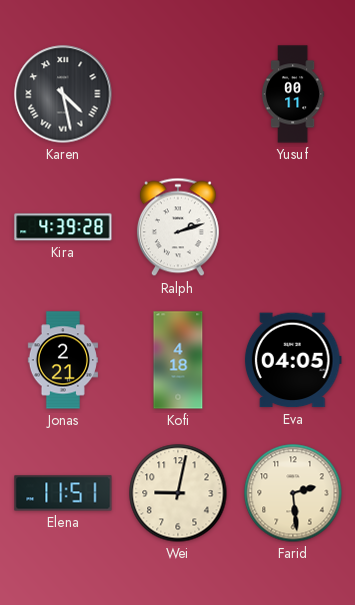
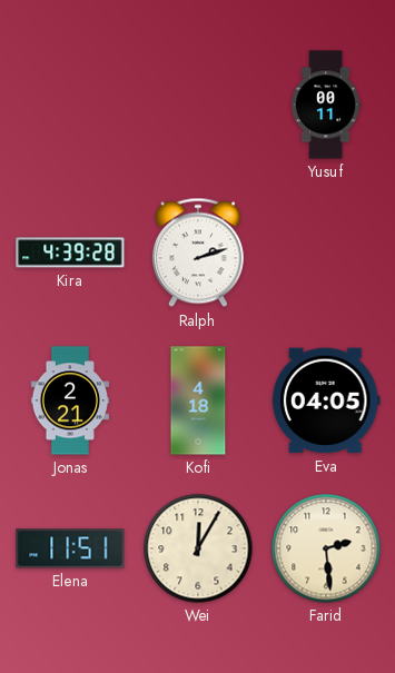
Karen: 4:28 -> none
Wei: 9:02 -> 12:05
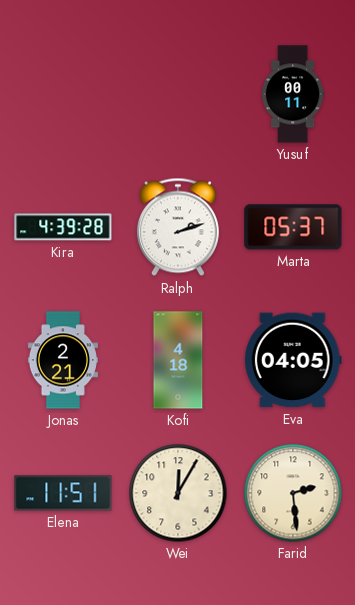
Marta: none -> 05:37
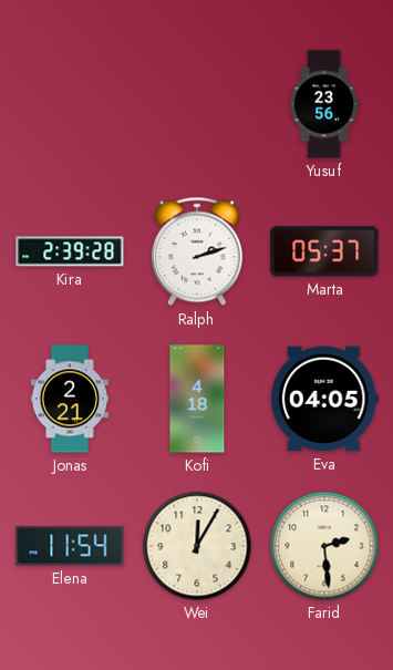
Yusuf: 00:11 -> 23:56
Kira: 4:39 -> 2:39
Elena: 11:51 -> 11:54
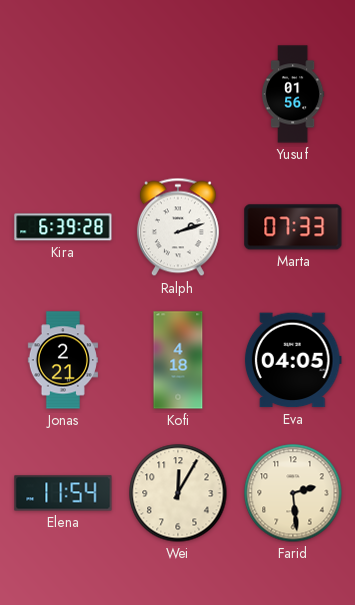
Yusuf: 23:56 -> 01:56
Kira: 2:39 -> 6:39
Marta: 05:37 -> 07:33
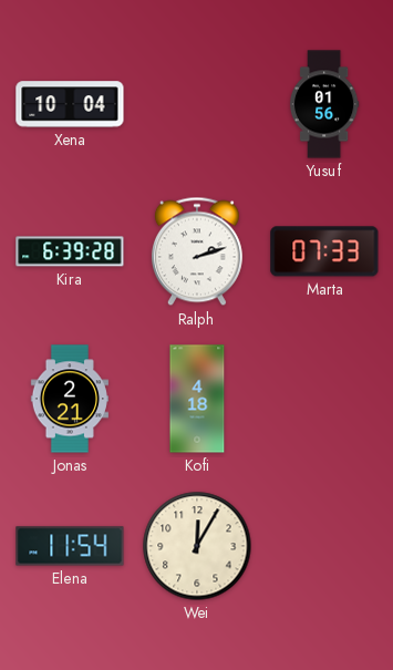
Xena: none -> 10:04
Eva: 04:05 -> none
Farid: 2:29 -> none
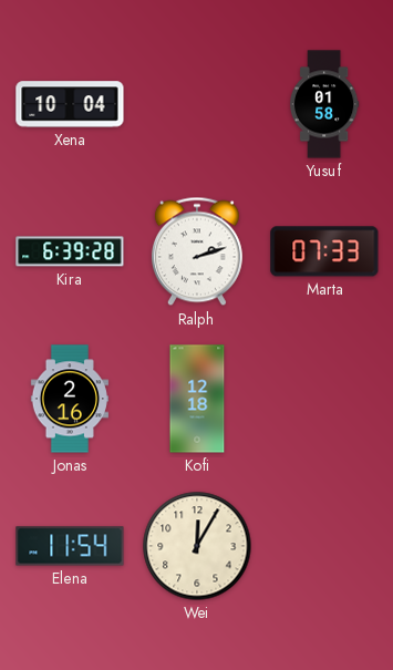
Yusuf: 01:56 -> 01:58
Jonas: 2:21 -> 2:16
Kofi: 4:18 -> 12:18
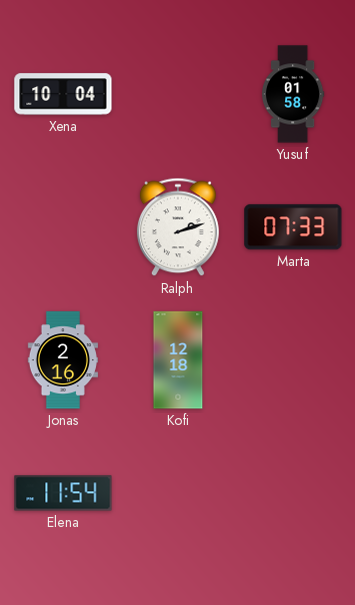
Kira: 6:39 -> none
Wei: 12:05 -> none
